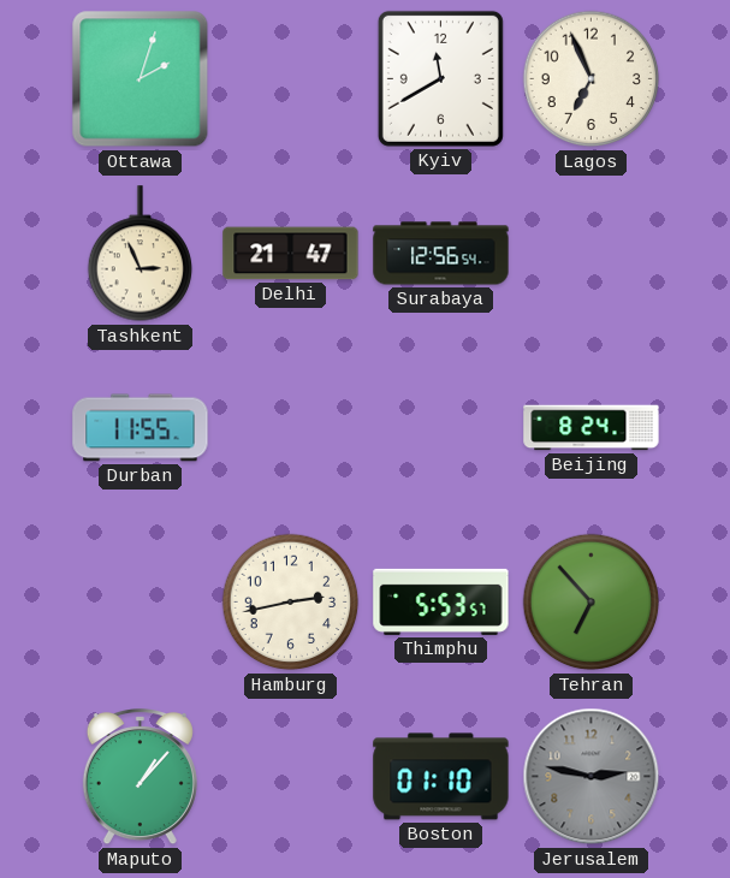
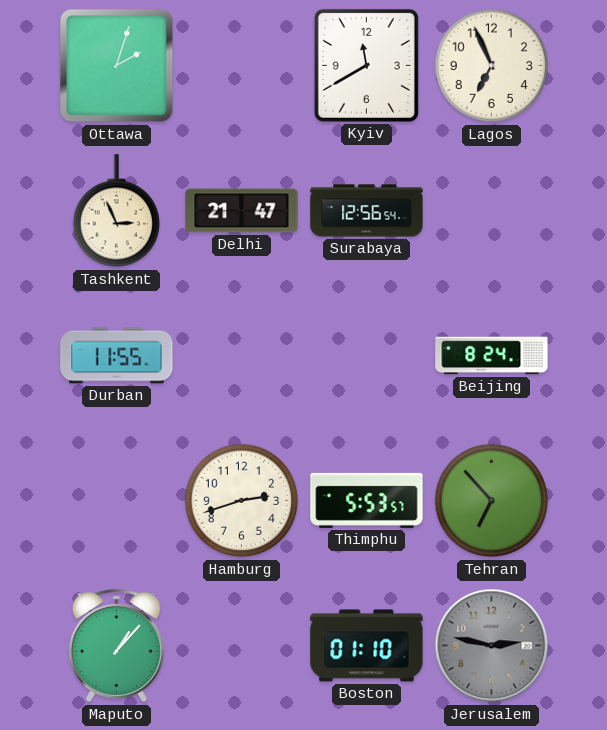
Hamburg: 2:43 -> 2:42
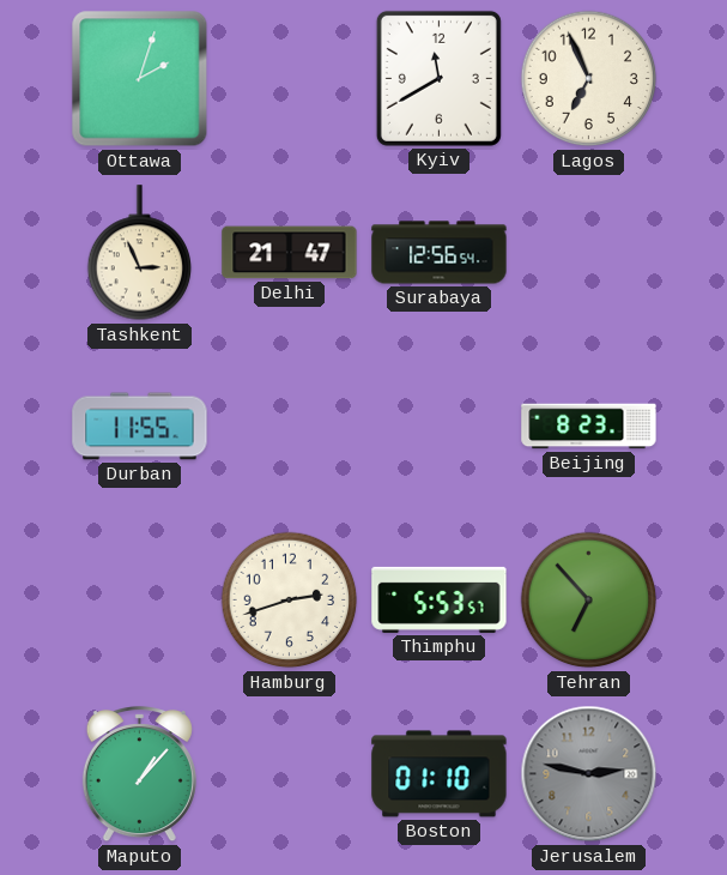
Beijing: 8:24 -> 8:23
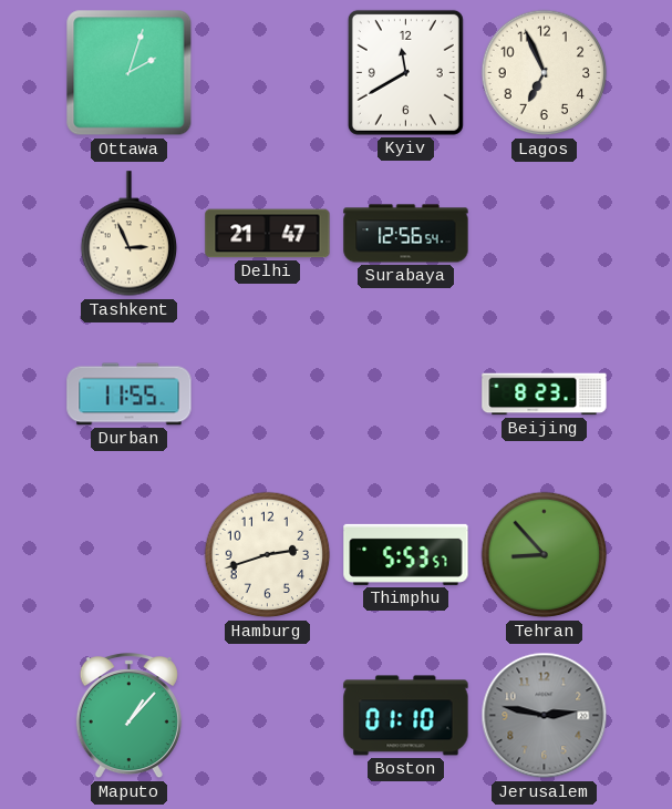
Tehran: 6:53 -> 8:53
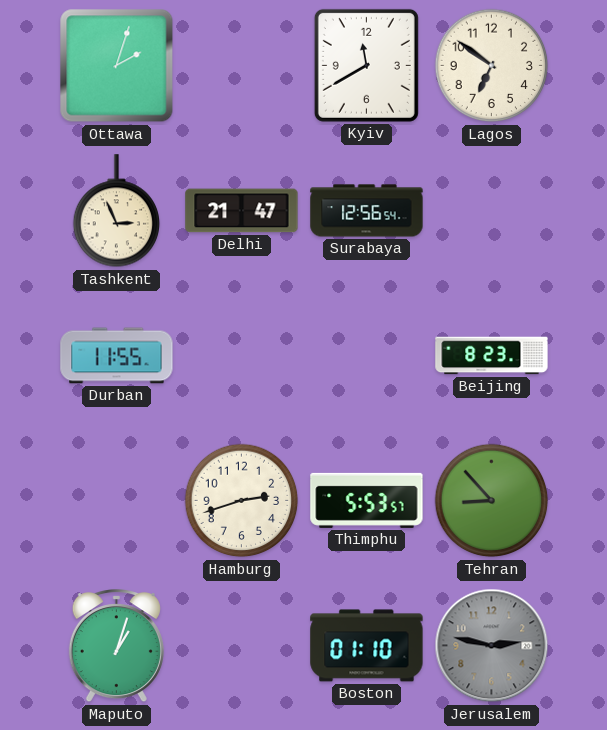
Lagos: 6:56 -> 6:51
Maputo: 1:07 -> 1:03
